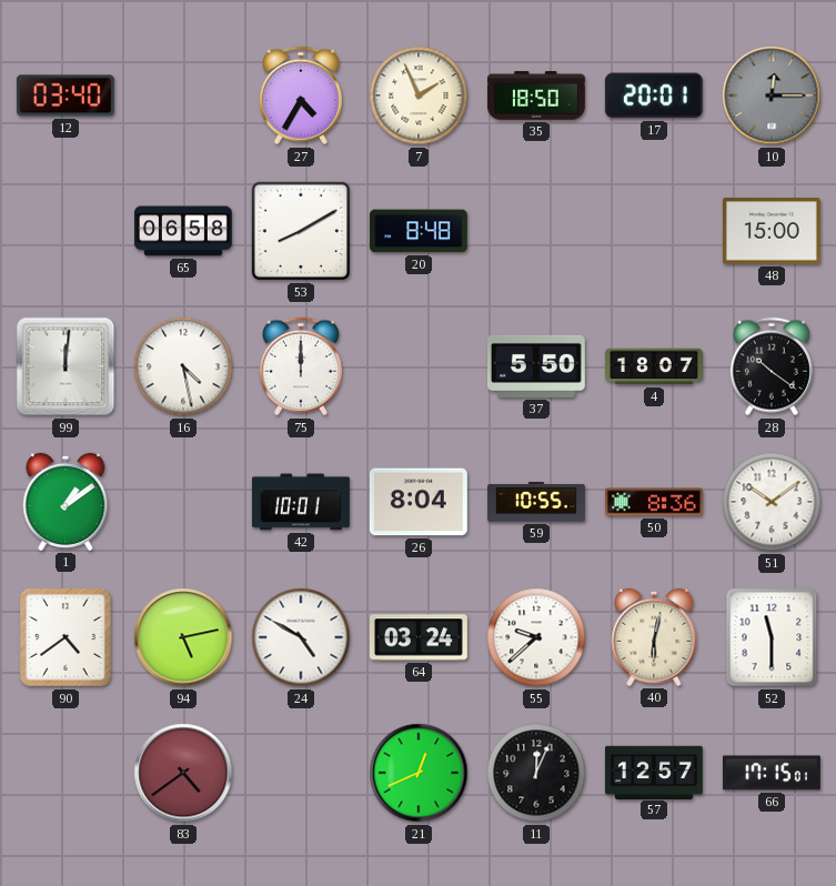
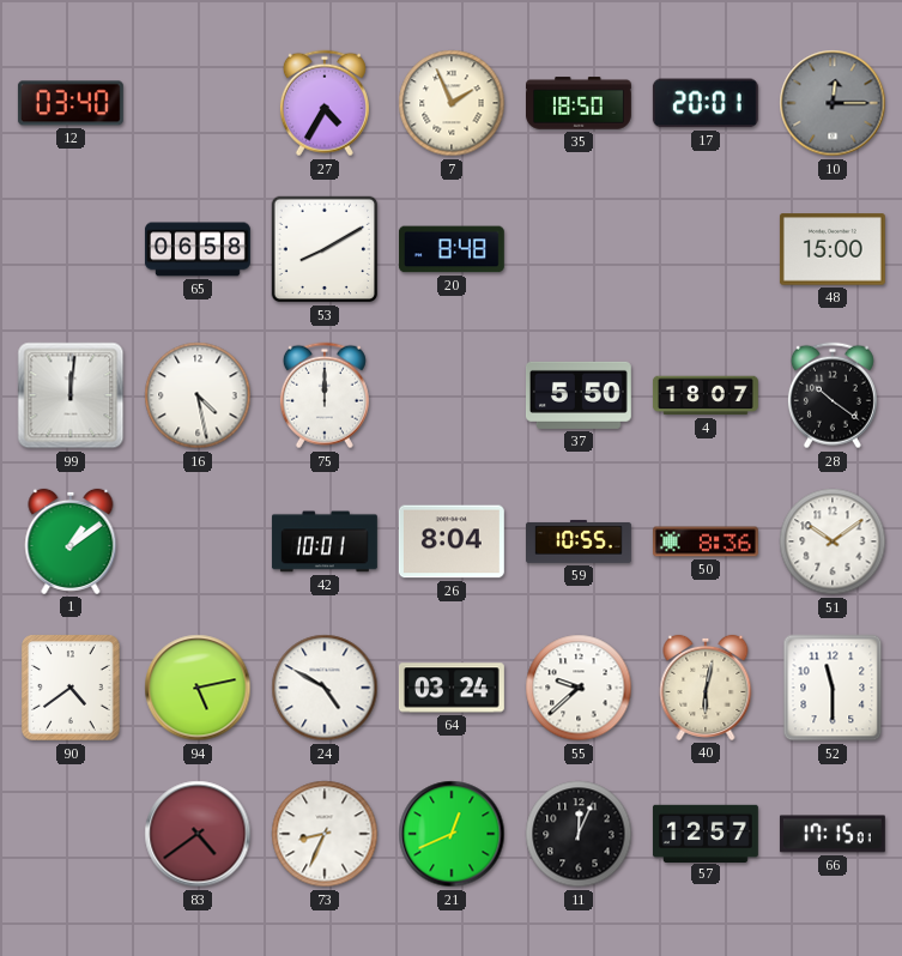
73: none -> 8:34
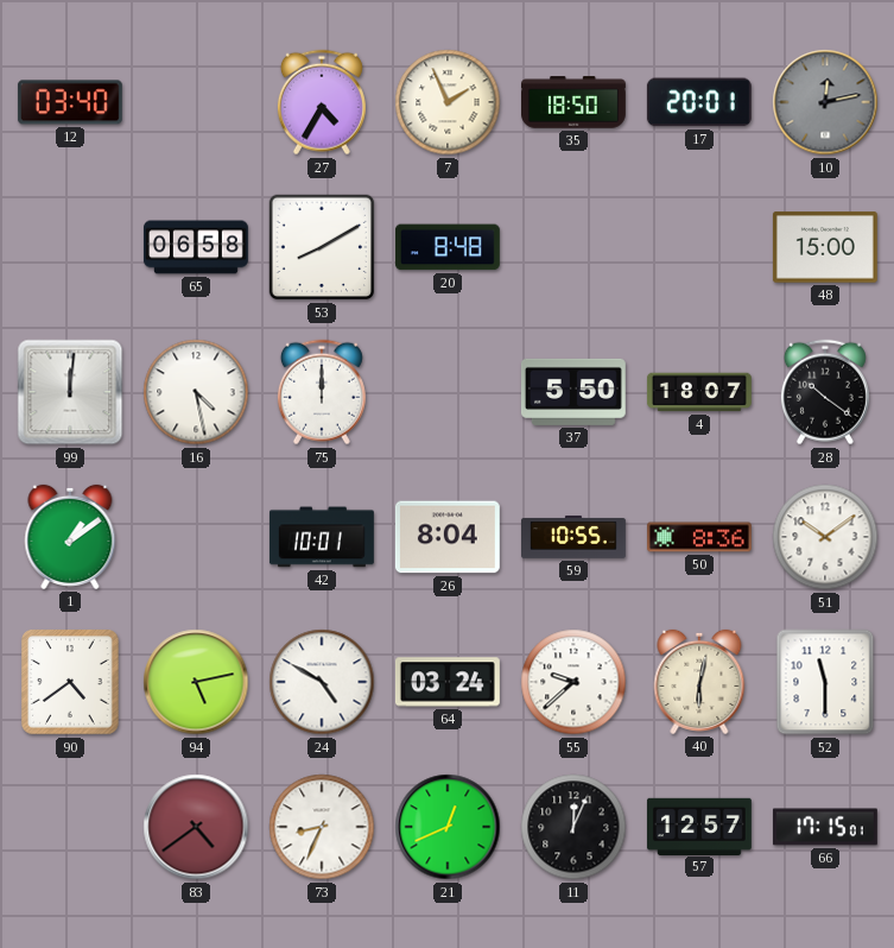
10: 12:15 -> 12:13
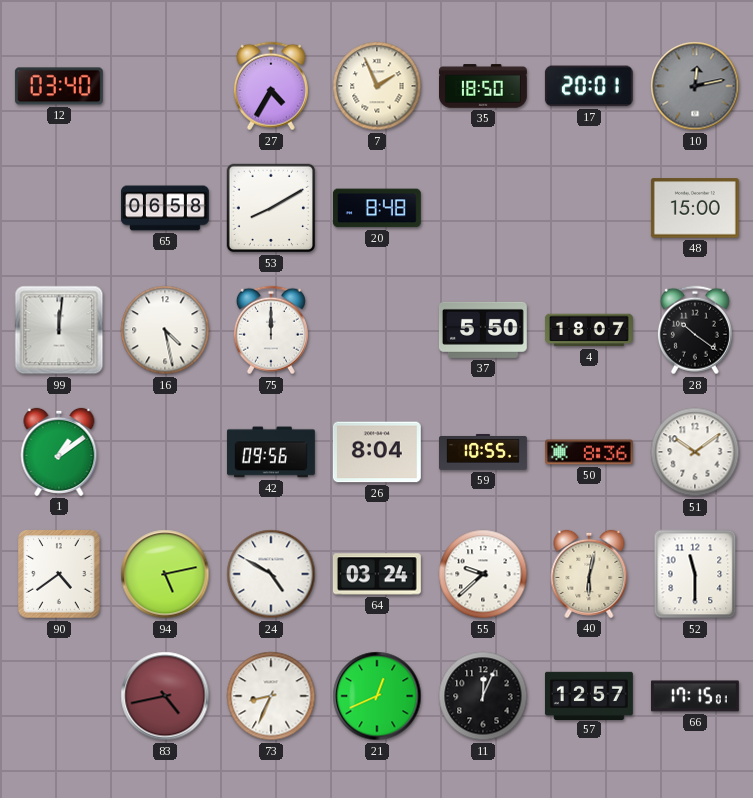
42: 10:01 -> 09:56
83: 4:39 -> 4:43
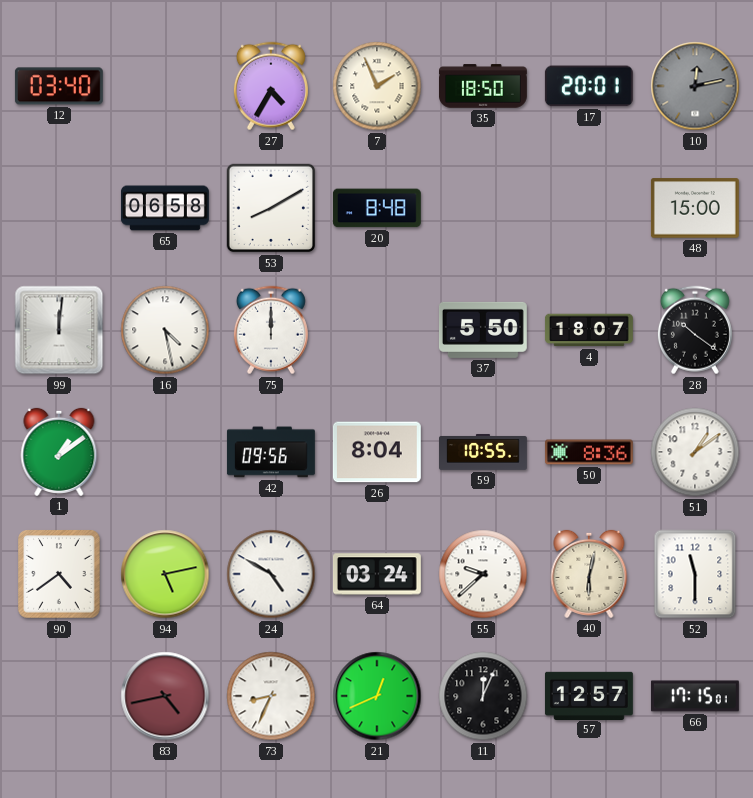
51: 10:09 -> 1:09
